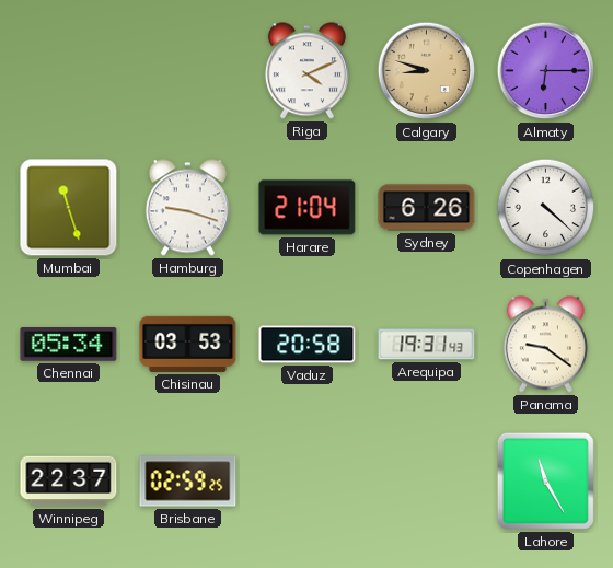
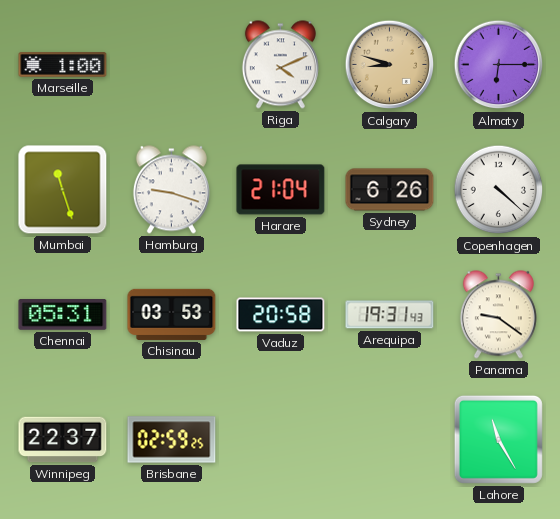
Marseille: none -> 1:00
Chennai: 05:34 -> 05:31
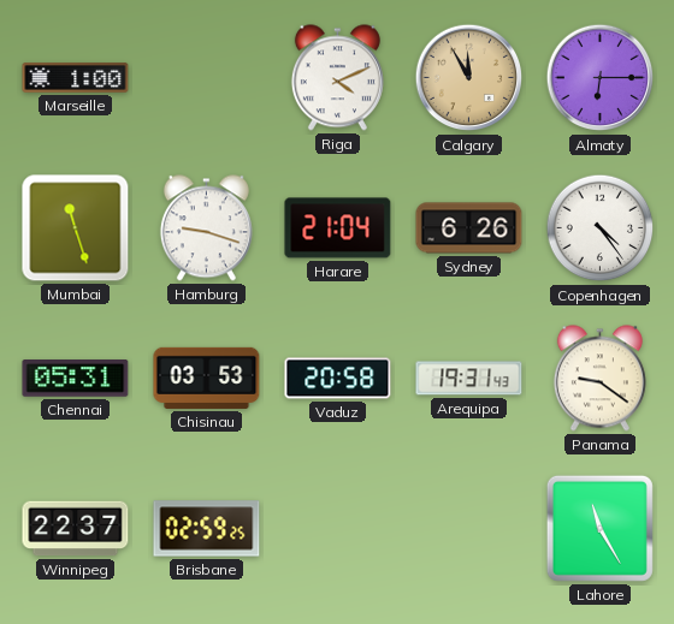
Calgary: 8:48 -> 11:55
Copenhagen: 4:22 -> 4:24
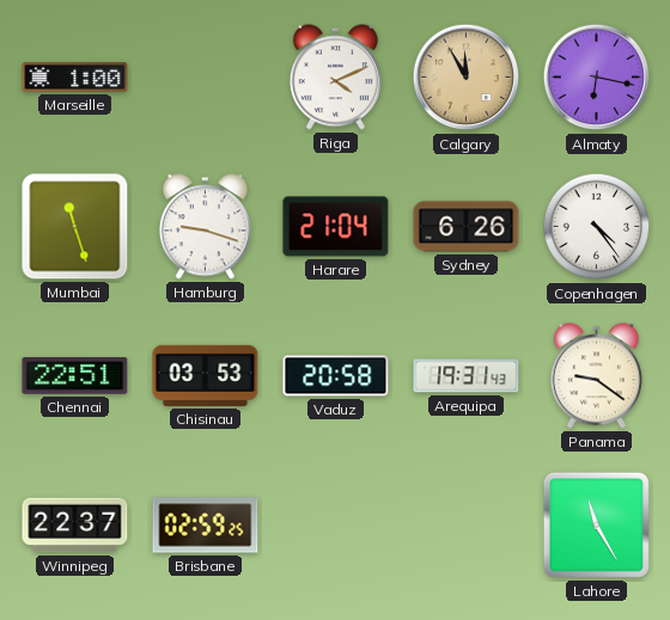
Almaty: 6:15 -> 6:17
Chennai: 05:31 -> 22:51
